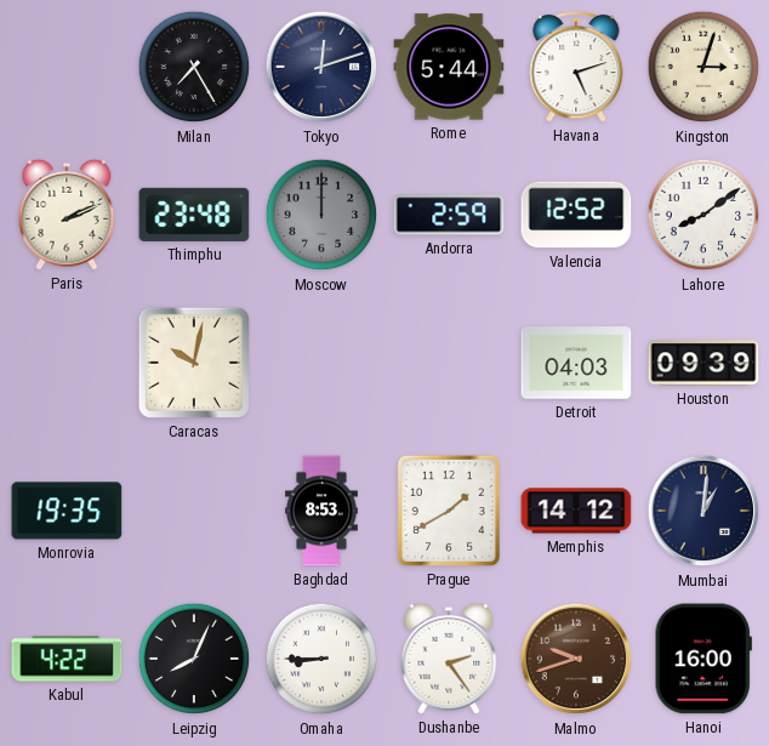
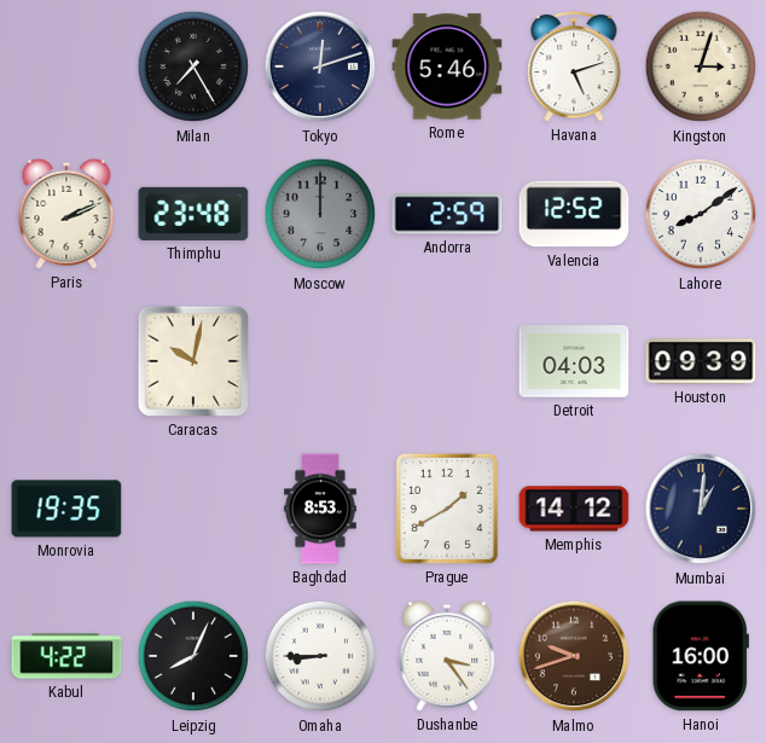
Rome: 5:44 -> 5:46
Dushanbe: 2:24 -> 3:24
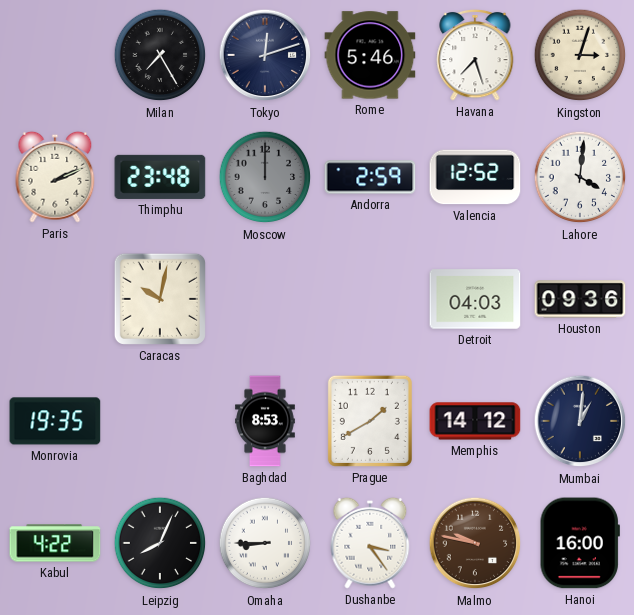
Havana: 5:12 -> 7:27
Lahore: 8:09 -> 4:01
Houston: 09:39 -> 09:36
Malmo: 9:42 -> 9:47
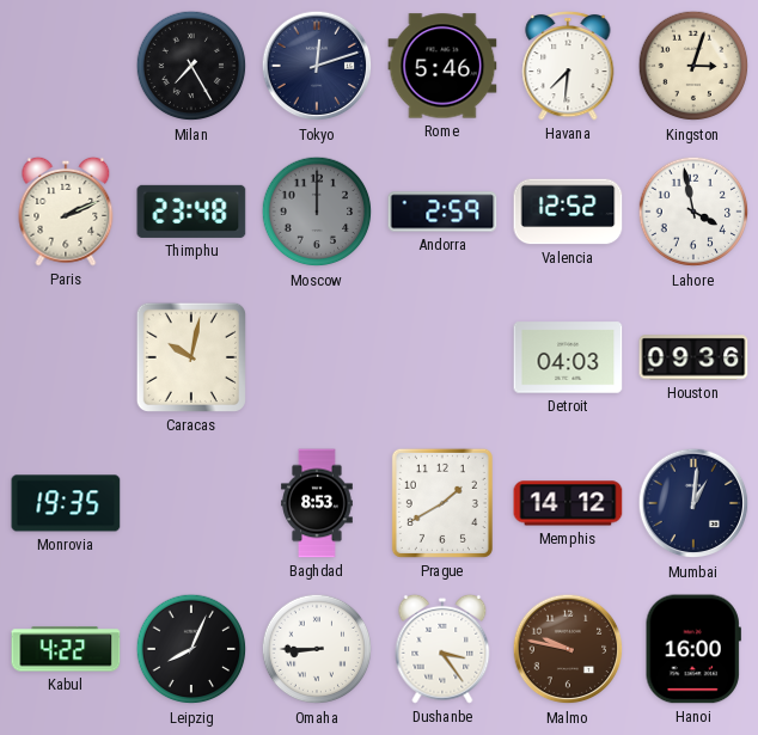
Havana: 7:27 -> 7:31
Lahore: 4:01 -> 3:58
